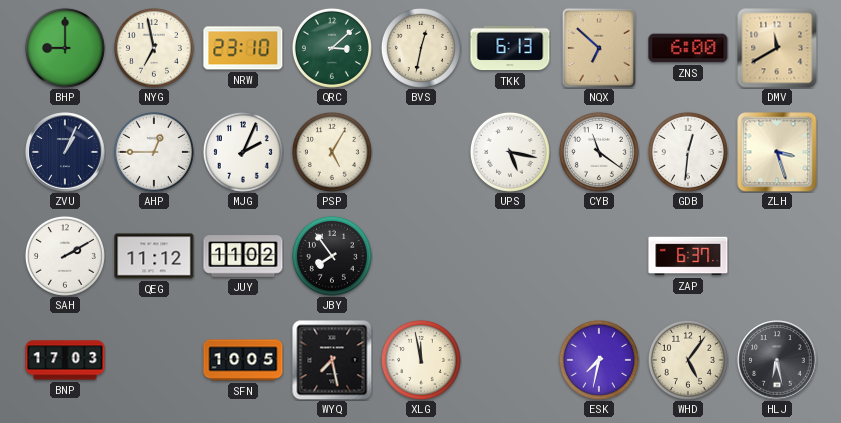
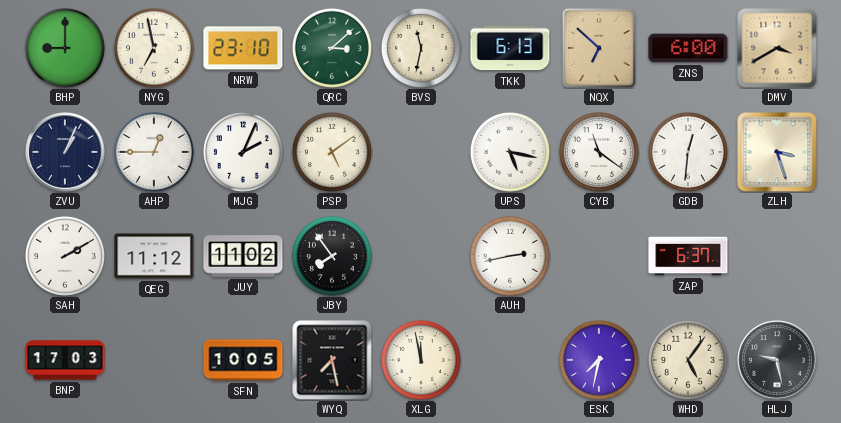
BVS: 12:32 -> 11:32
DMV: 11:40 -> 3:40
PSP: 5:05 -> 5:09
AUH: none -> 2:43
HLJ: 6:28 -> 9:28
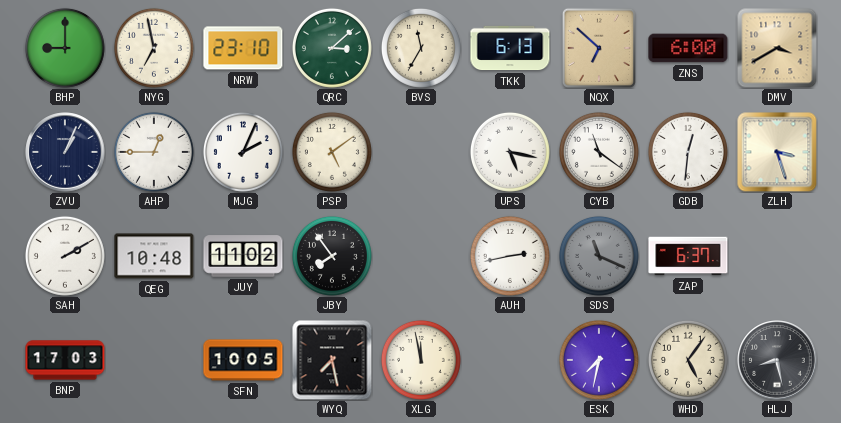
BVS: 11:32 -> 11:35
QEG: 11:12 -> 10:48
SDS: none -> 11:19
HLJ: 9:28 -> 8:28
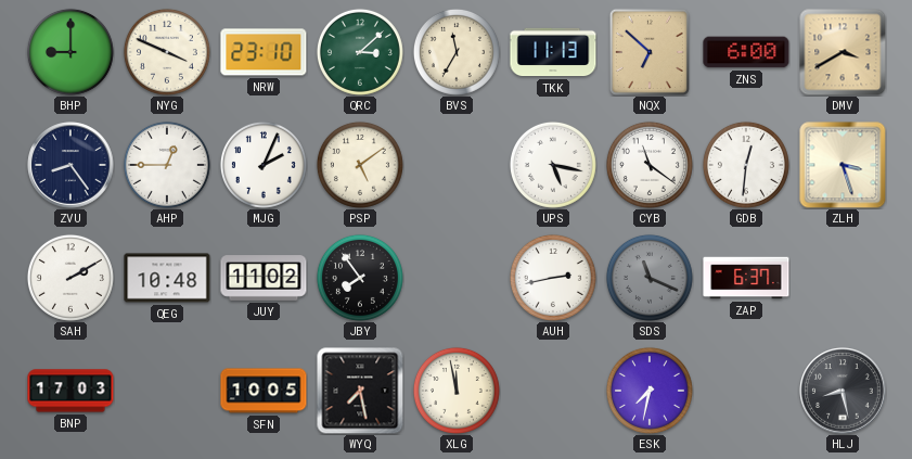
NYG: 6:58 -> 3:49
TKK: 6:13 -> 11:13
ZVU: 1:04 -> 8:24
WHD: 5:06 -> none
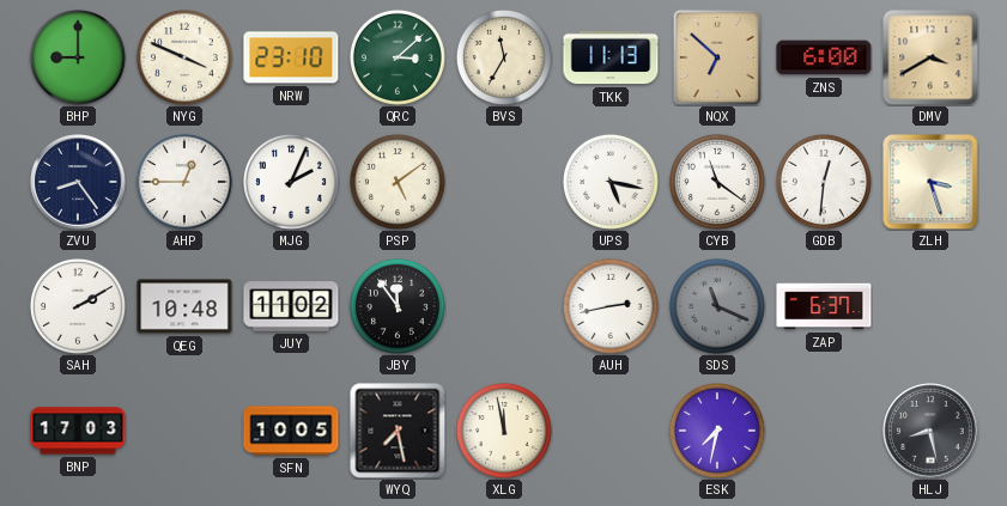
JBY: 7:54 -> 11:54
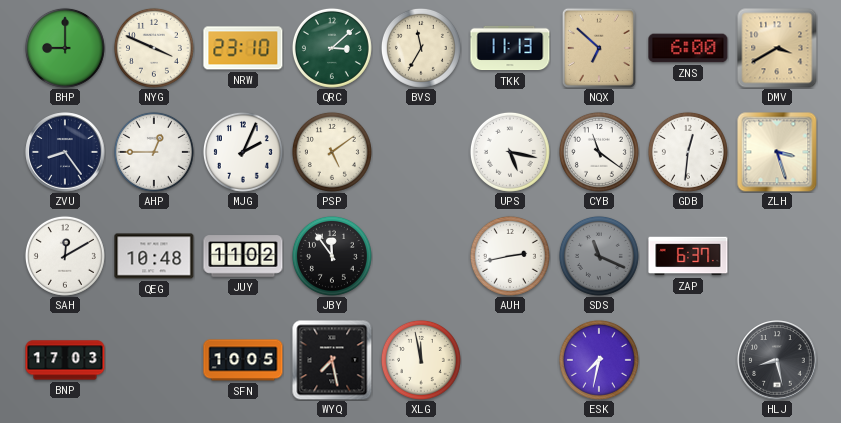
SAH: 2:10 -> 12:10
